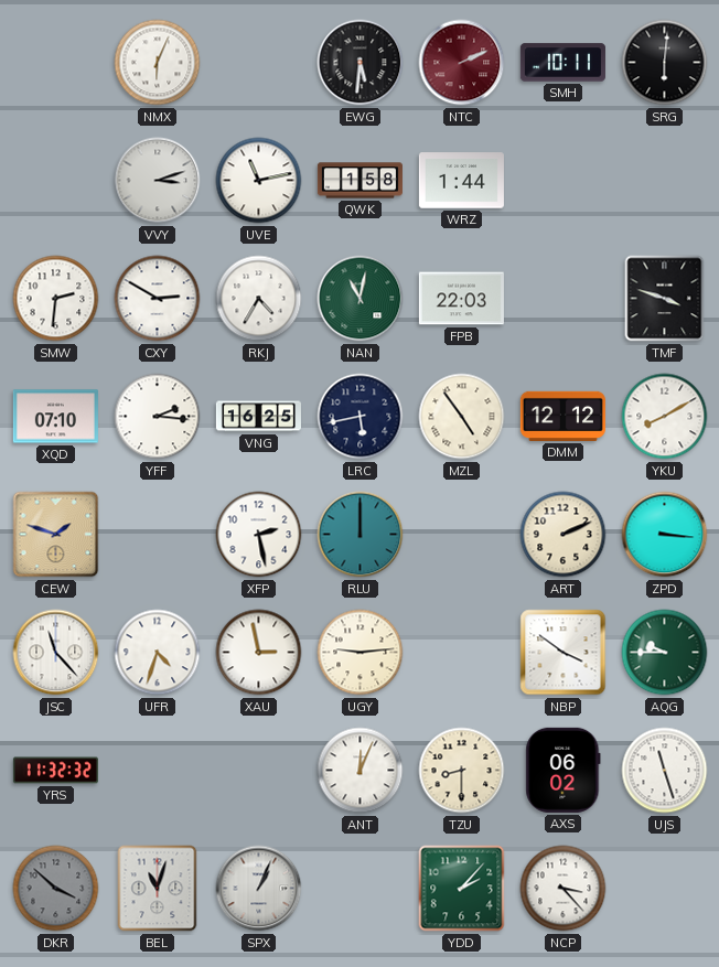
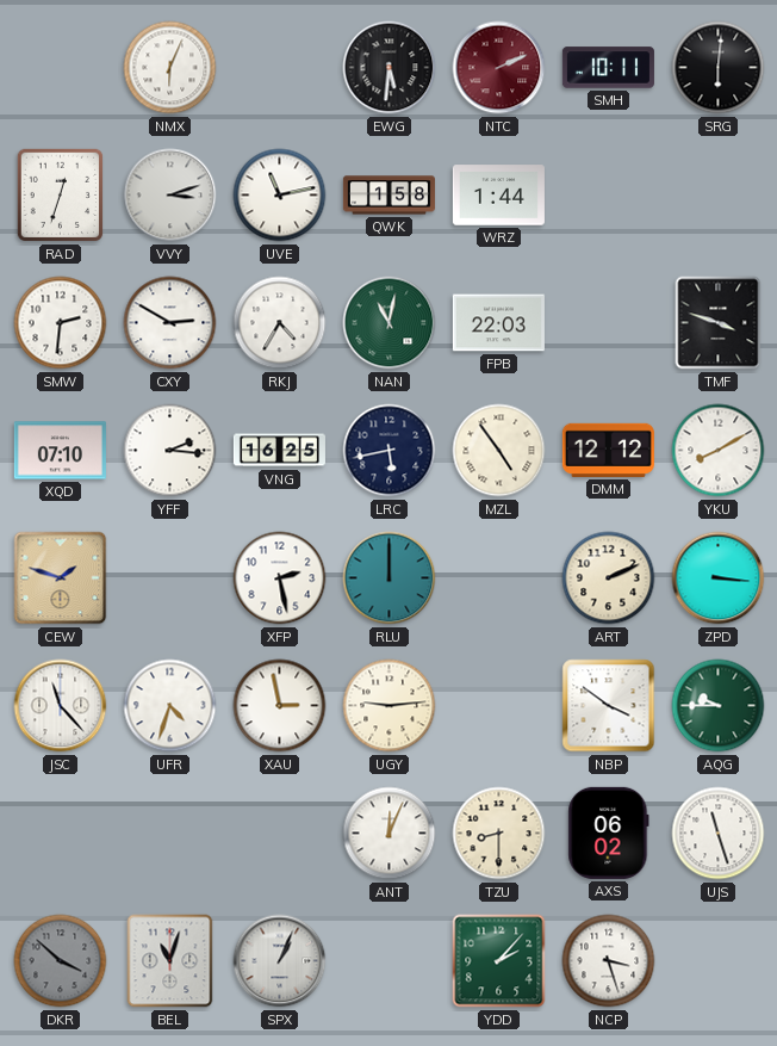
RAD: none -> 12:33
YRS: 11:32 -> none
NCP: 3:23 -> 3:27
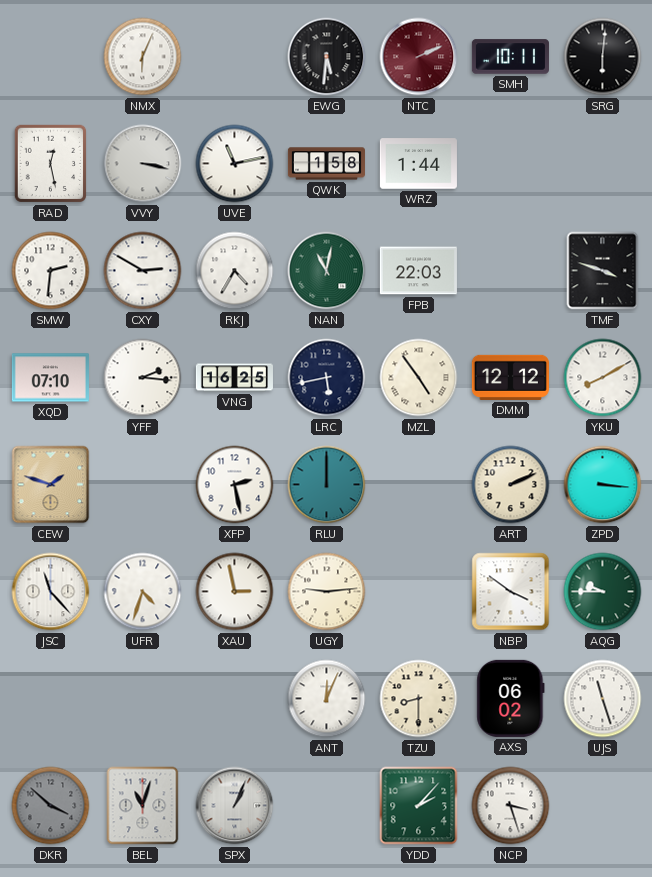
RAD: 12:33 -> 12:28
VVY: 3:12 -> 3:17
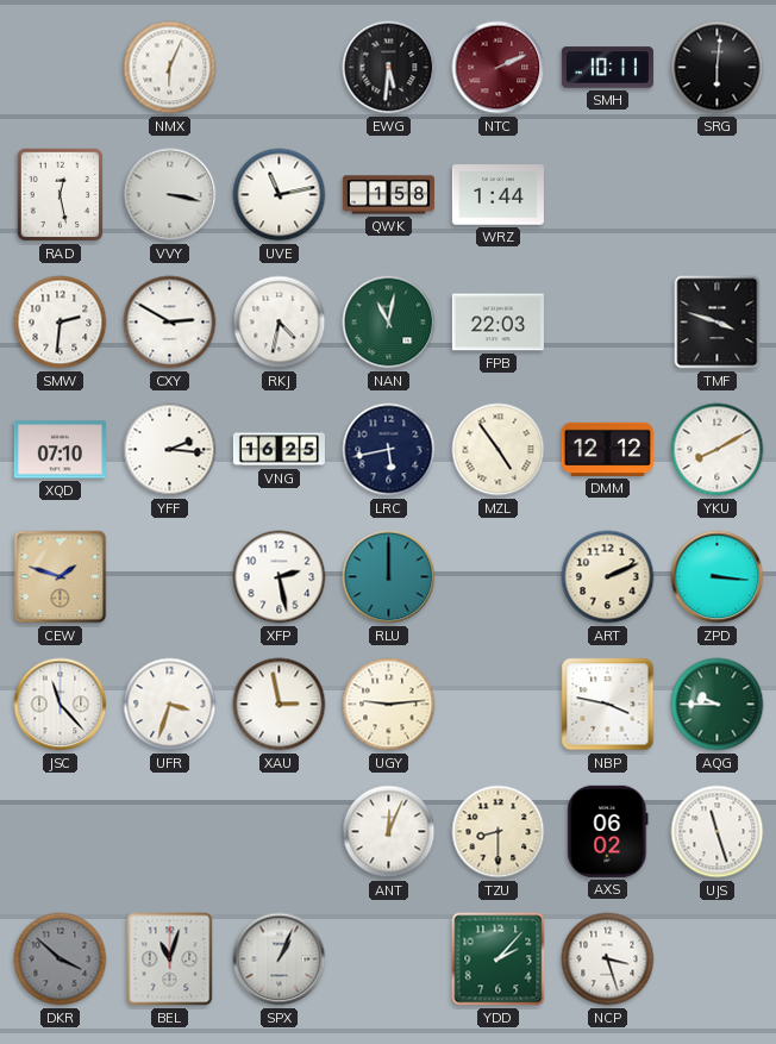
RKJ: 4:35 -> 4:32
UFR: 4:33 -> 3:33
NBP: 3:51 -> 3:47
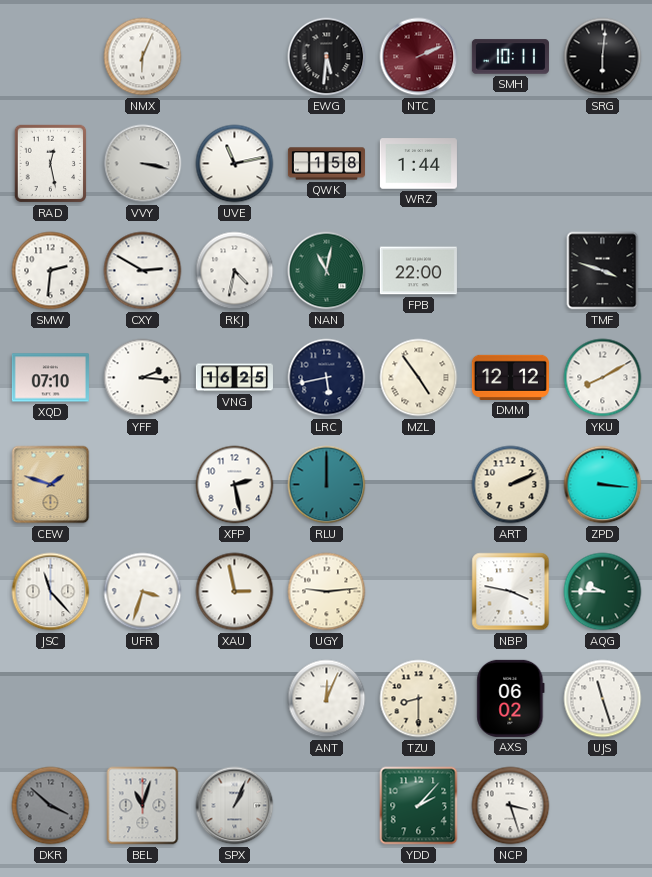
FPB: 22:03 -> 22:00
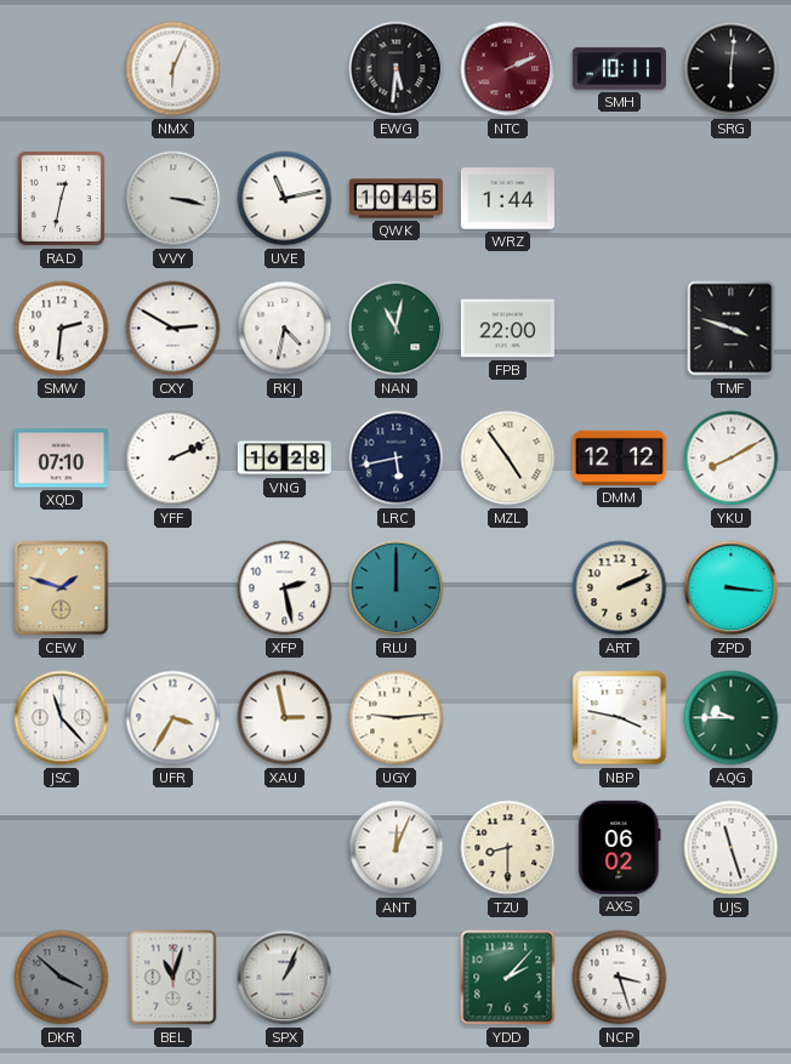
RAD: 12:28 -> 12:32
QWK: 1:58 -> 10:45
YFF: 2:16 -> 2:11
VNG: 16:25 -> 16:28
UFR: 3:33 -> 3:35
